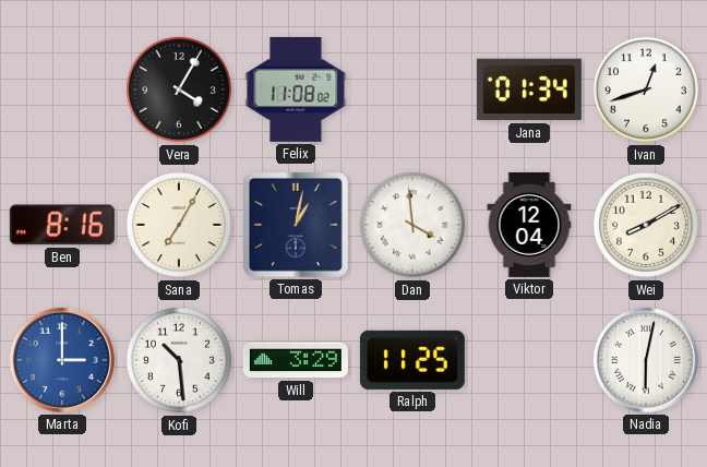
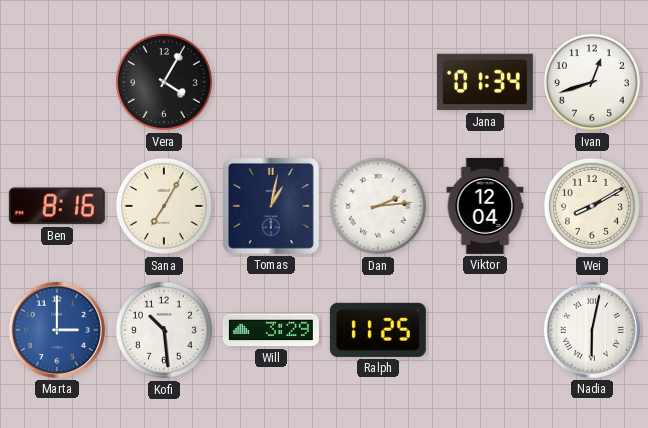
Felix: 11:08 -> none
Dan: 3:59 -> 2:14
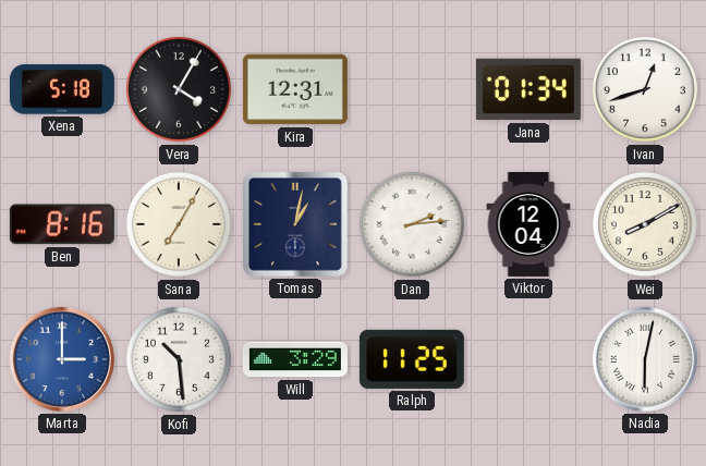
Xena: none -> 5:18
Kira: none -> 12:31
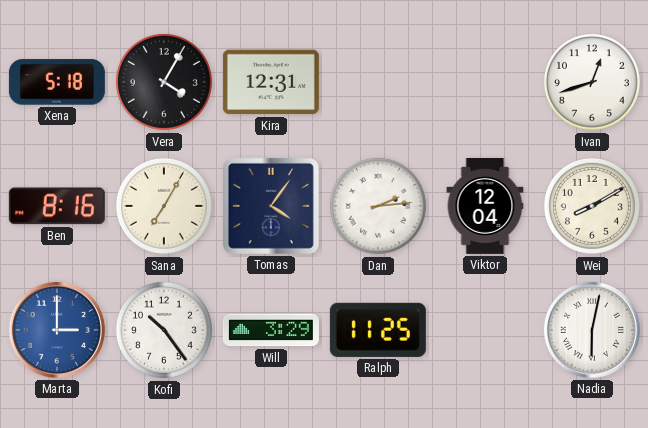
Jana: 01:34 -> none
Tomas: 1:02 -> 4:06
Kofi: 10:29 -> 10:24
